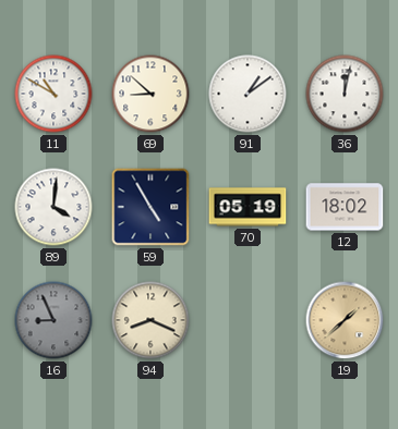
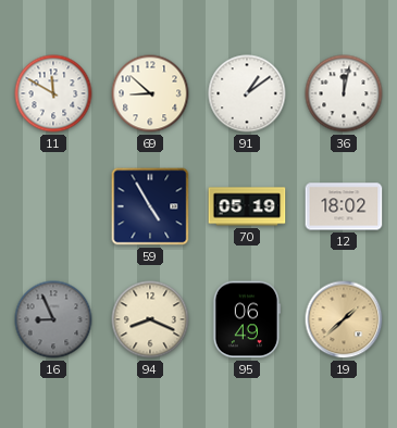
11: 10:50 -> 11:50
89: 4:01 -> none
95: none -> 06:49
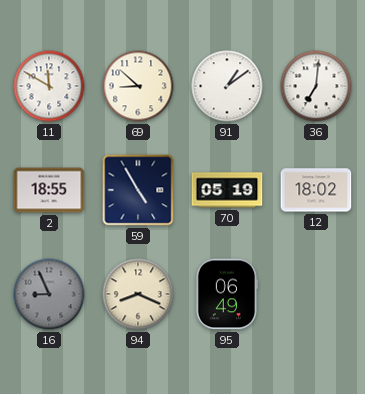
36: 12:02 -> 7:01
2: none -> 18:55
19: 1:38 -> none
